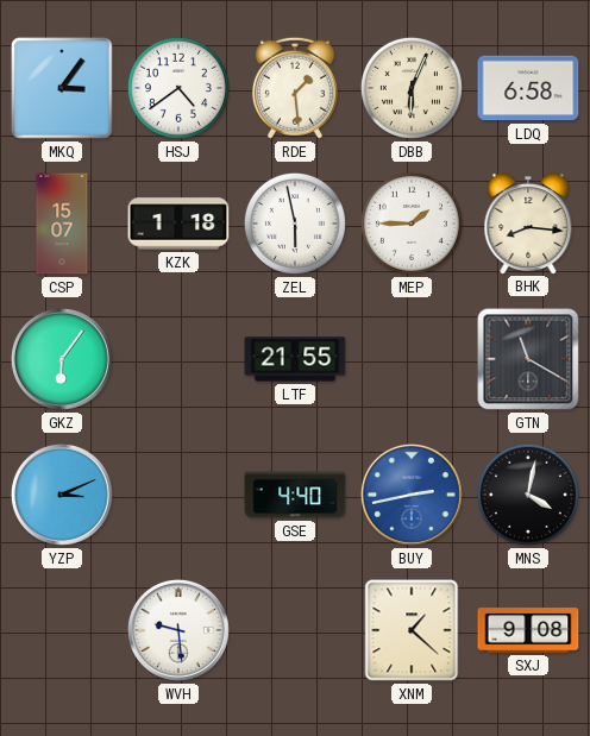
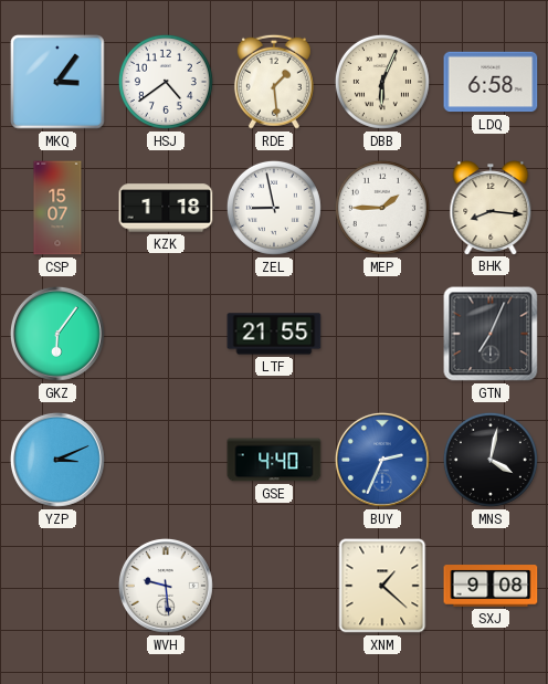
ZEL: 5:58 -> 8:58
GTN: 11:20 -> 7:04
BUY: 2:43 -> 2:34
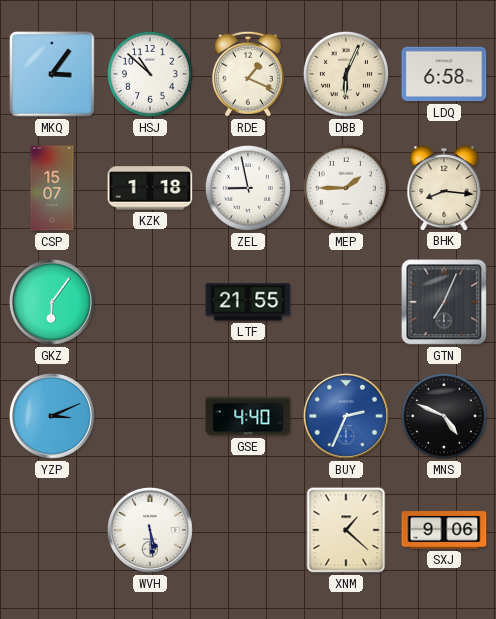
HSJ: 4:39 -> 10:52
RDE: 1:29 -> 1:19
MNS: 4:02 -> 4:49
WVH: 9:29 -> 5:29
SXJ: 9:08 -> 9:06
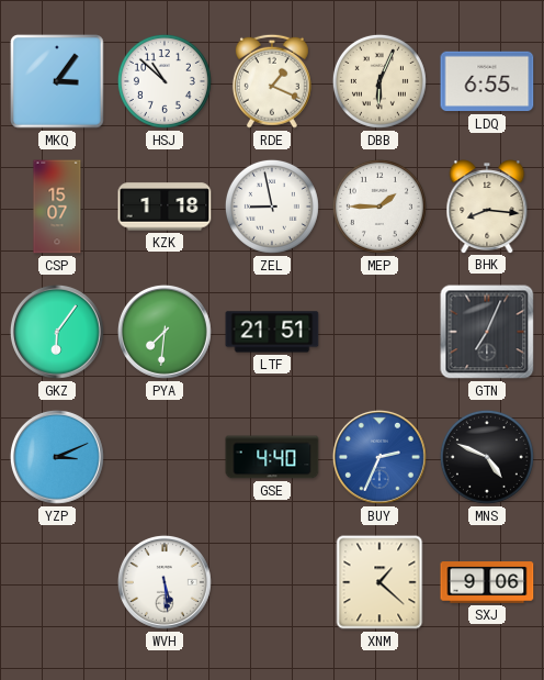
LDQ: 6:58 -> 6:55
PYA: none -> 7:31
LTF: 21:55 -> 21:51
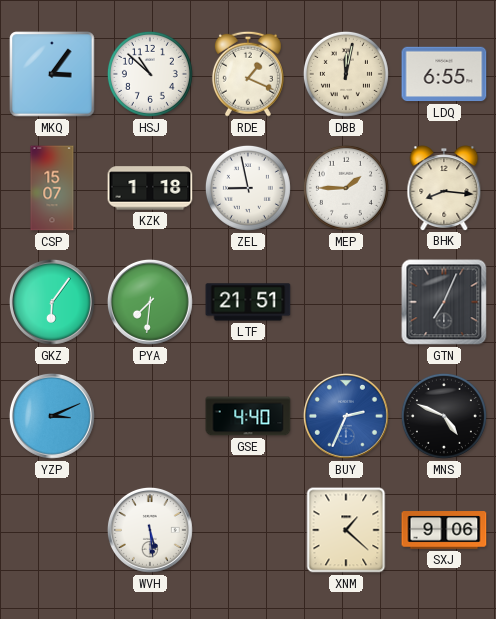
DBB: 6:04 -> 12:02
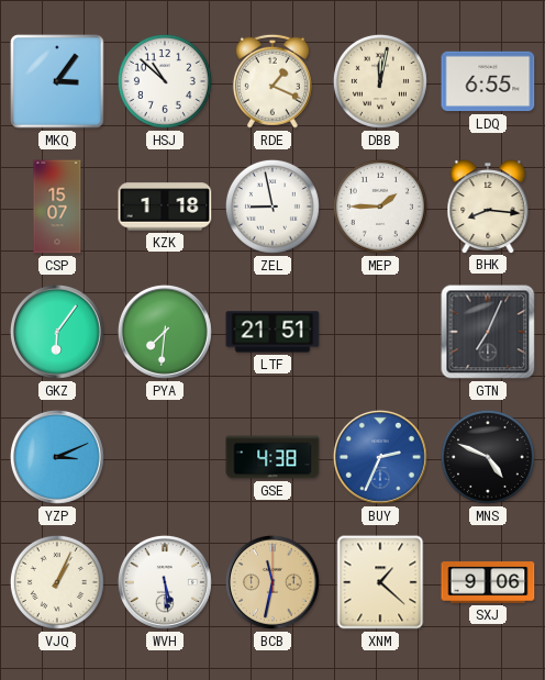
GSE: 4:40 -> 4:38
VJQ: none -> 1:04
BCB: none -> 11:32
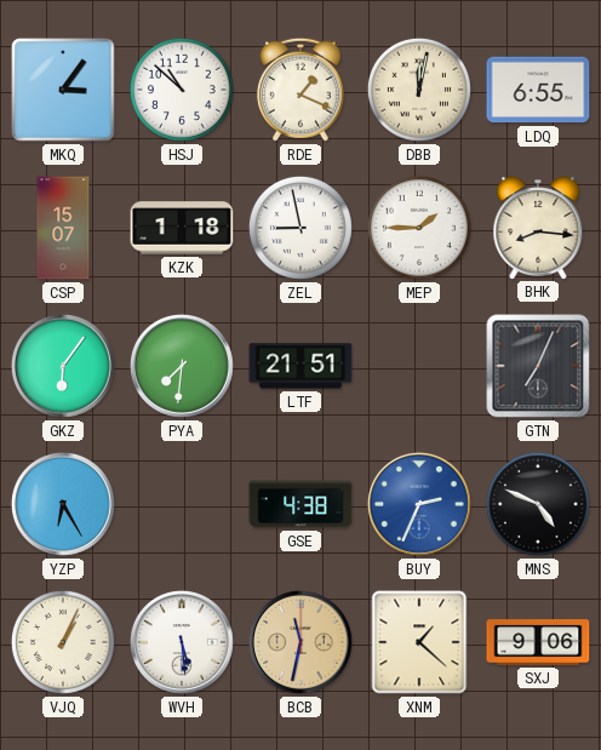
YZP: 3:11 -> 6:25
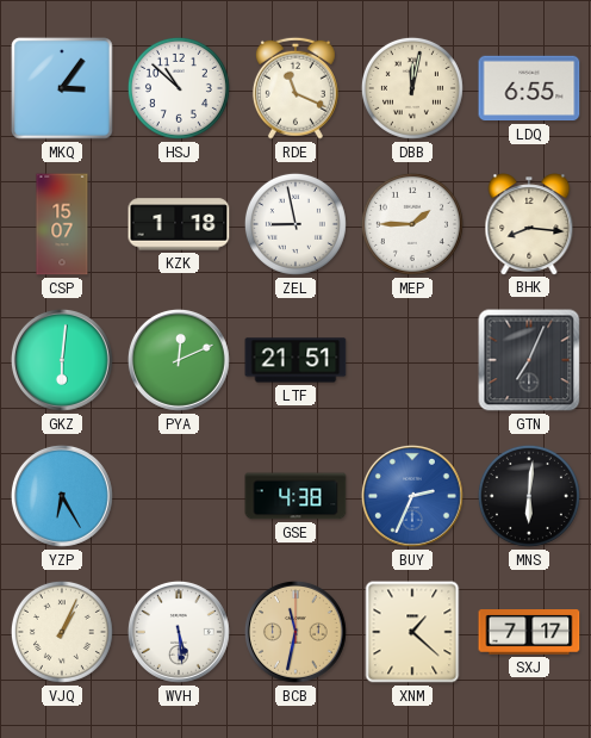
RDE: 1:19 -> 11:19
GKZ: 6:06 -> 6:01
PYA: 7:31 -> 12:11
MNS: 4:49 -> 6:01
SXJ: 9:06 -> 7:17
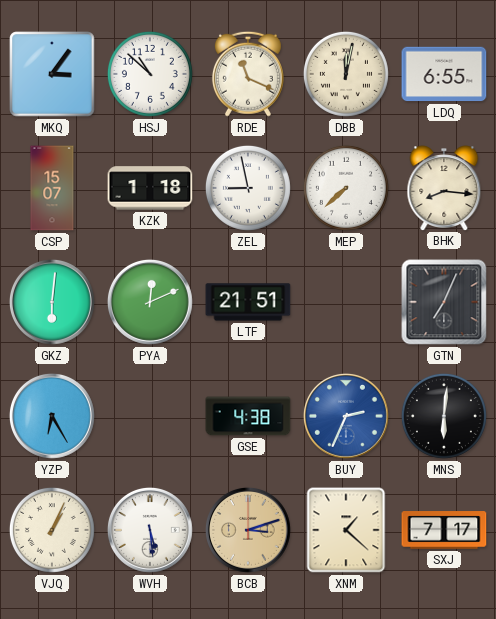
MEP: 1:45 -> 7:38
BCB: 11:32 -> 3:12
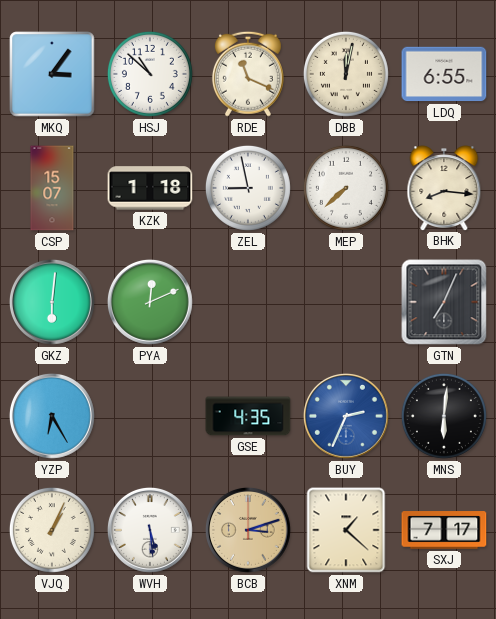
LTF: 21:51 -> none
GSE: 4:38 -> 4:35
